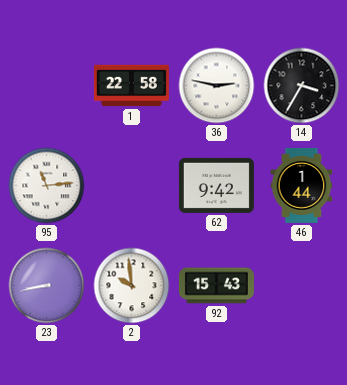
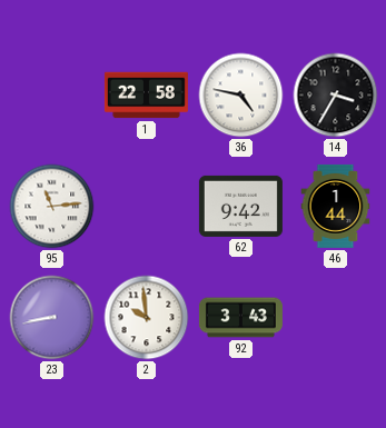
36: 2:47 -> 4:47
92: 15:43 -> 3:43
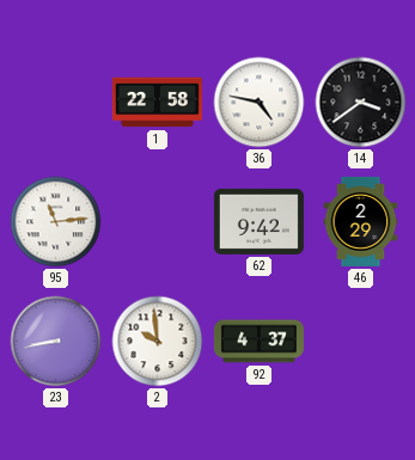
14: 3:35 -> 3:39
46: 1:44 -> 2:29
92: 3:43 -> 4:37
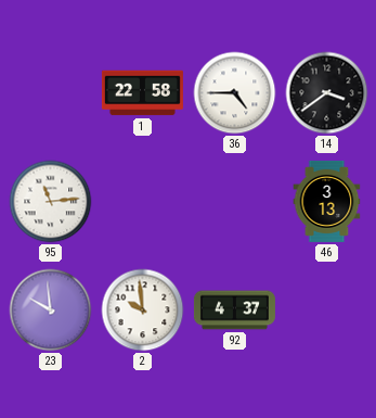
36: 4:47 -> 4:45
62: 9:42 -> none
46: 2:29 -> 3:13
23: 8:43 -> 9:59
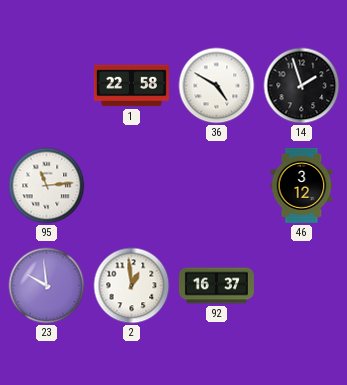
36: 4:45 -> 4:50
14: 3:39 -> 1:57
46: 3:13 -> 3:12
2: 9:59 -> 12:59
92: 4:37 -> 16:37
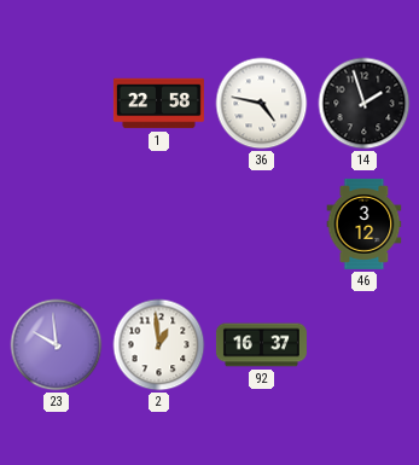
36: 4:50 -> 4:47
95: 11:14 -> none
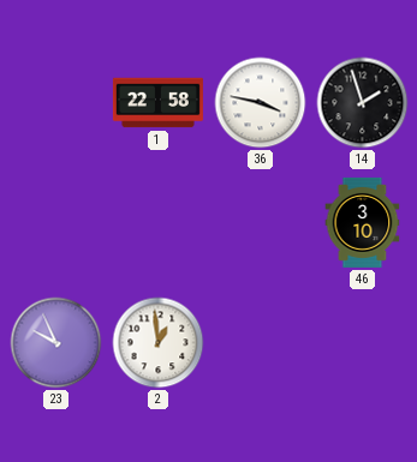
36: 4:47 -> 3:47
46: 3:12 -> 3:10
23: 9:59 -> 9:56
92: 16:37 -> none
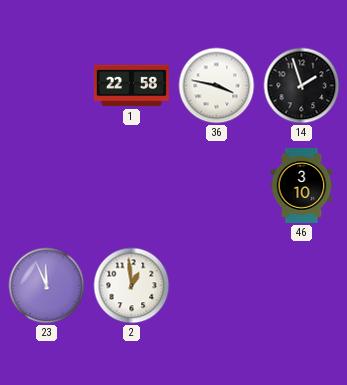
23: 9:56 -> 11:56
